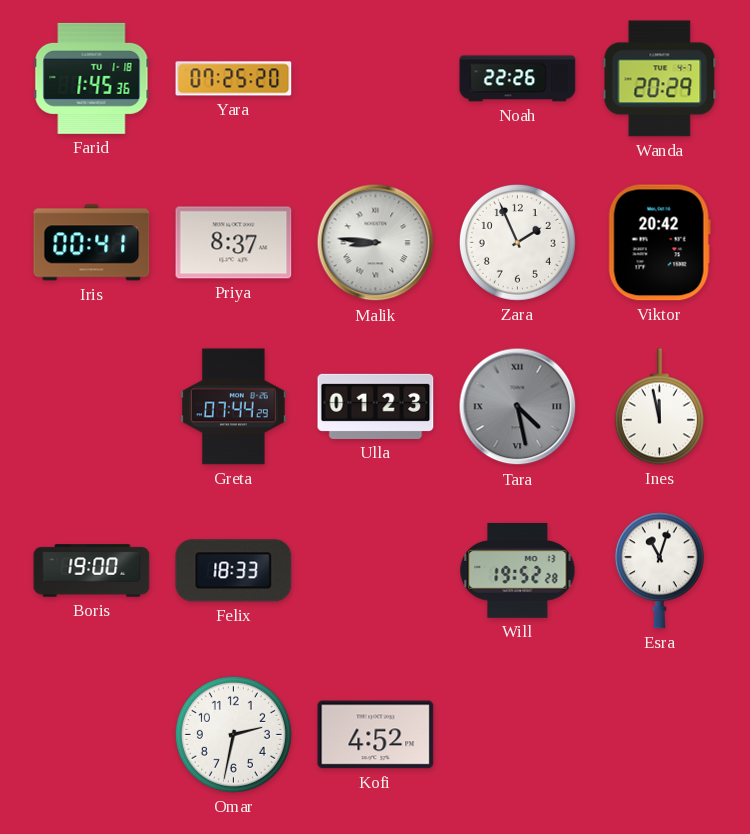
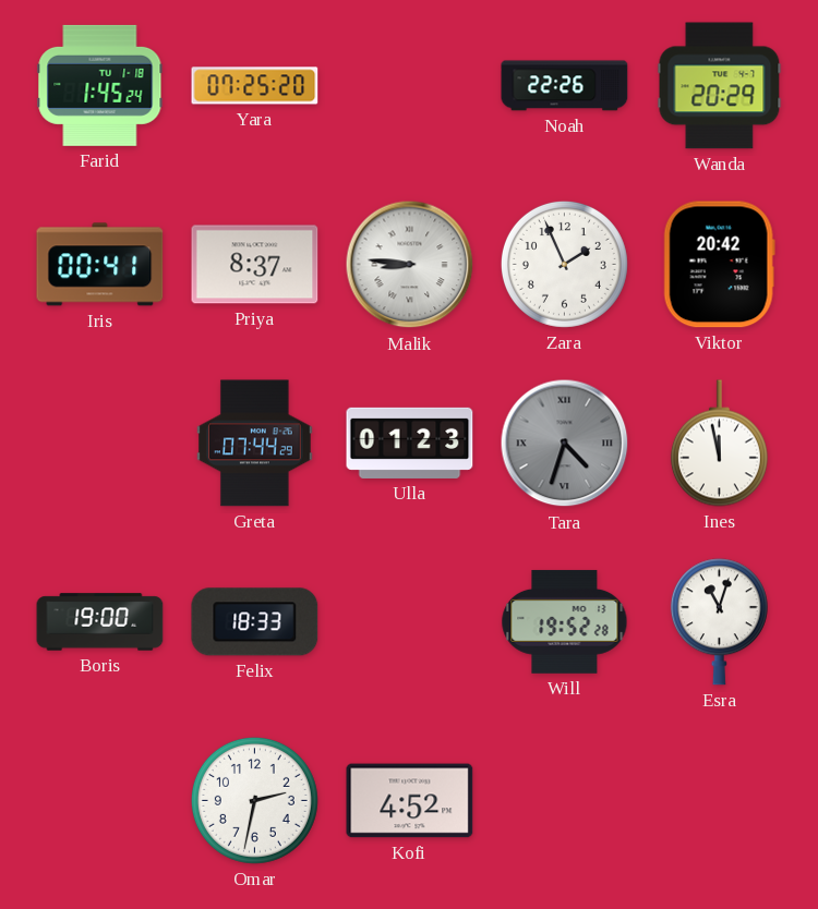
Farid: 1:45:36 -> 1:45:24
Tara: 4:28 -> 4:33
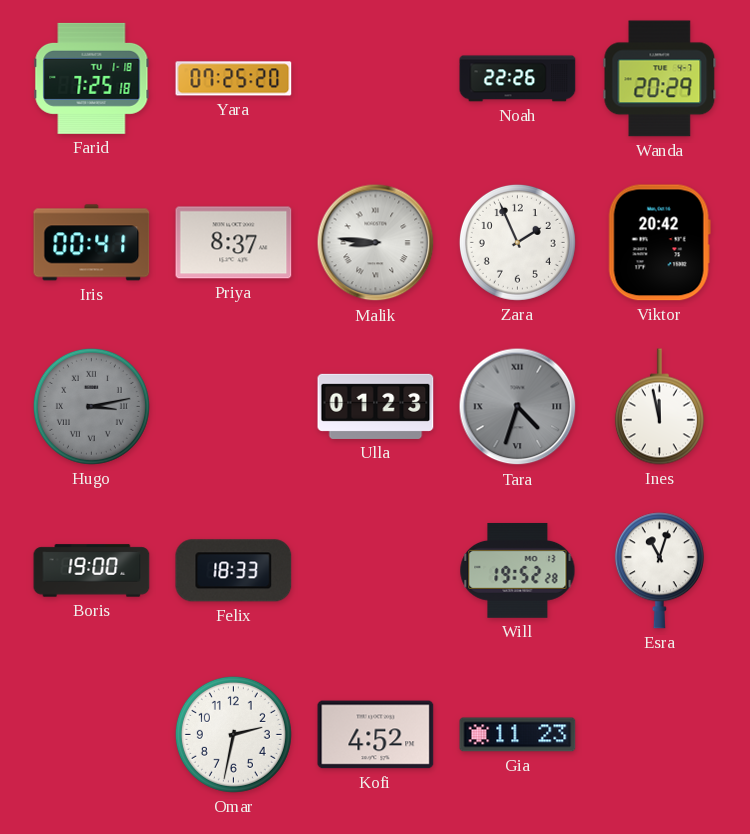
Farid: 1:45 -> 7:25
Hugo: none -> 3:13
Greta: 07:44 -> none
Gia: none -> 11:23
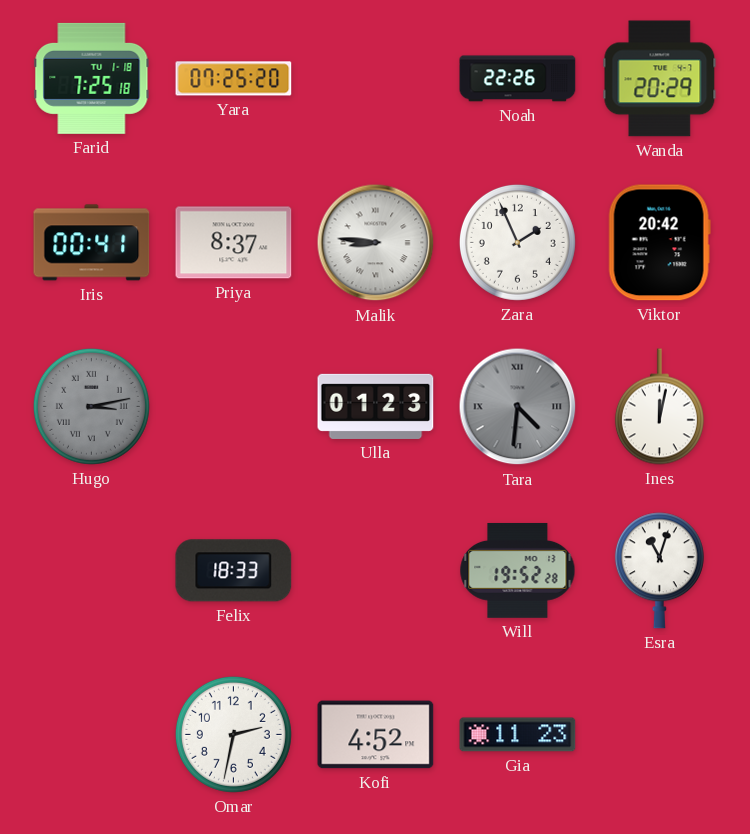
Tara: 4:33 -> 4:31
Ines: 11:58 -> 12:02
Boris: 19:00 -> none
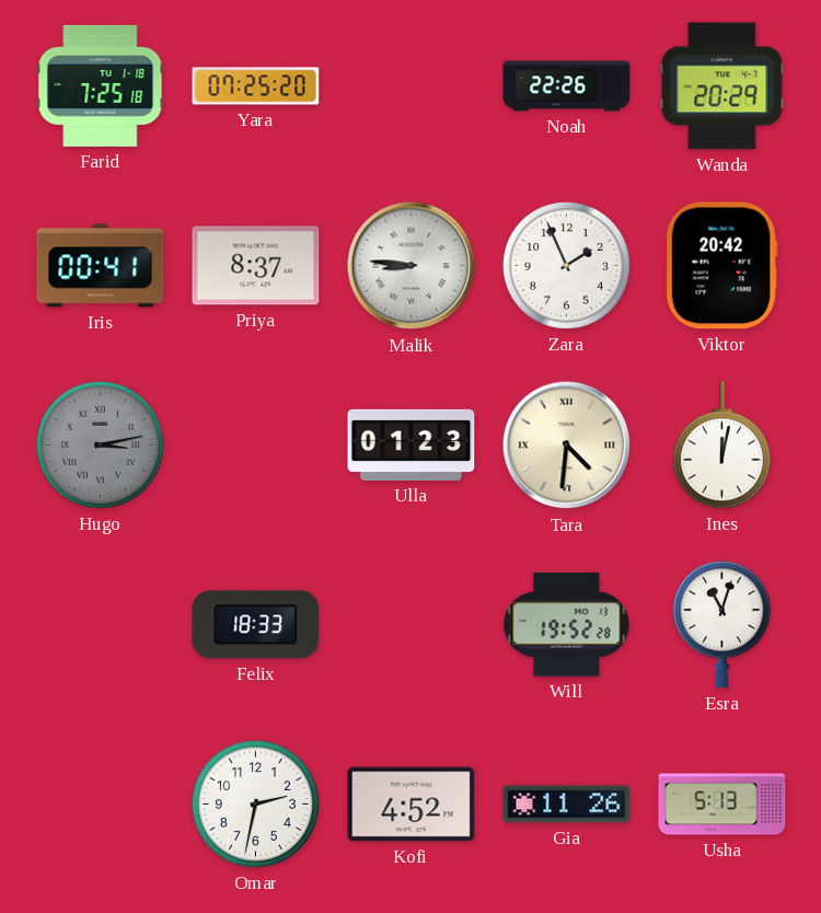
Tara dial: grey -> cream
Gia: 11:23 -> 11:26
Usha: none -> 5:13
